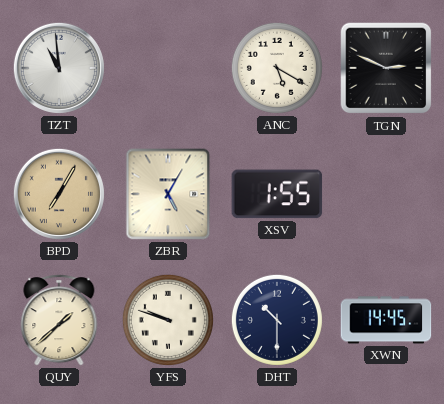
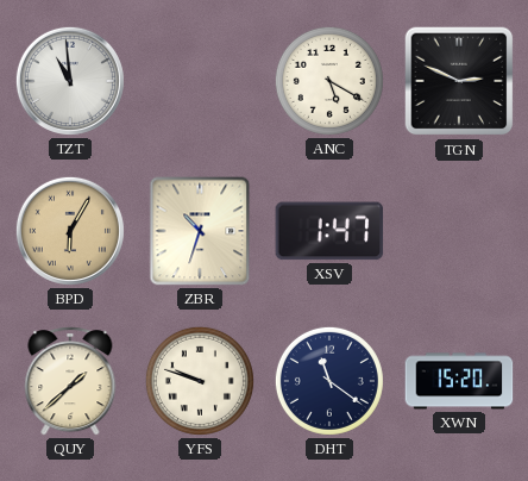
BPD: 7:05 -> 6:05
ZBR: 5:05 -> 10:33
XSV: 1:55 -> 1:47
DHT: 10:30 -> 11:21
XWN: 14:45 -> 15:20
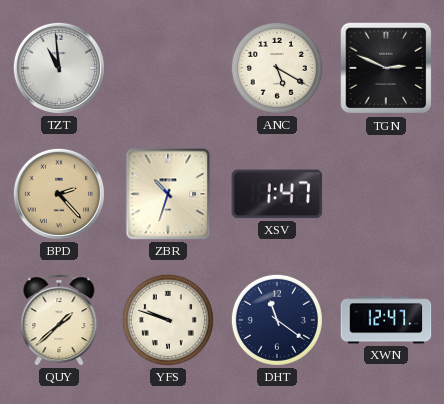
BPD: 6:05 -> 2:23
XWN: 15:20 -> 12:47
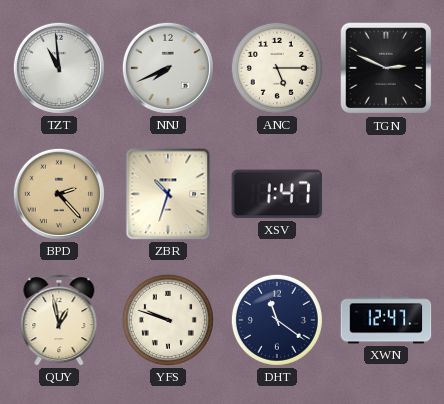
NNJ: none -> 7:41
ANC: 5:20 -> 5:15
QUY: 1:38 -> 12:58
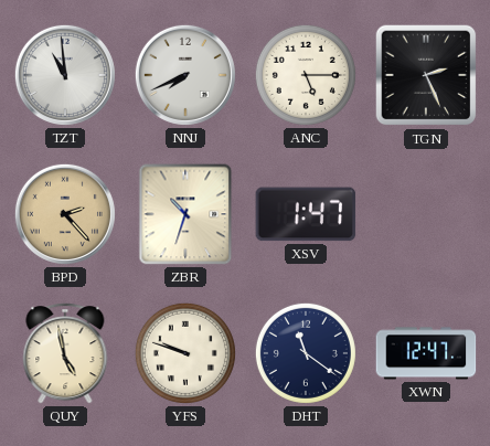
TGN: 2:49 -> 2:26
QUY: 12:58 -> 4:58
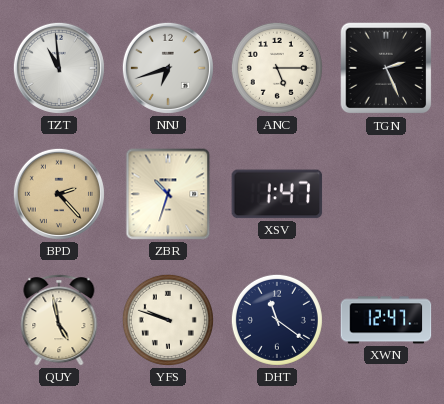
NNJ: 7:41 -> 6:42
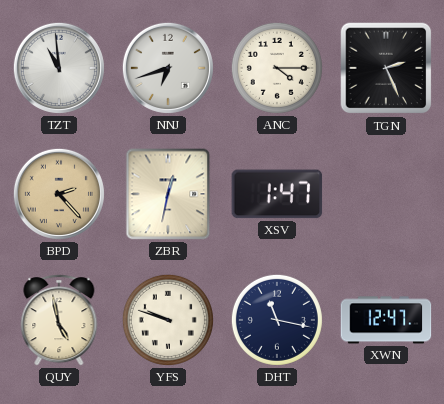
ANC: 5:15 -> 4:15
ZBR: 10:33 -> 12:32
DHT: 11:21 -> 11:17
